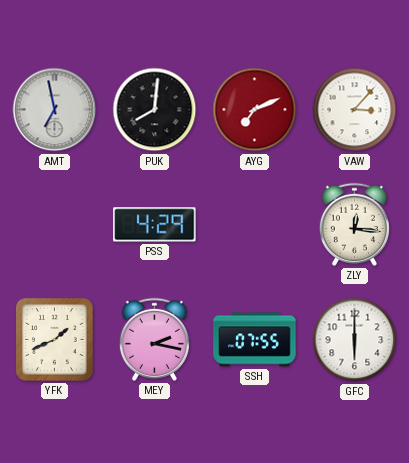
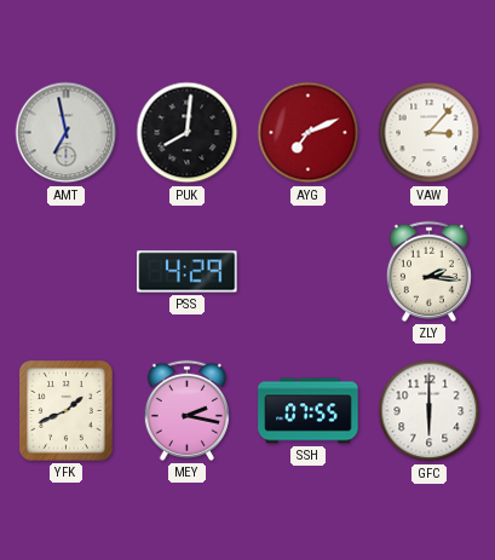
ZLY: 12:16 -> 2:16
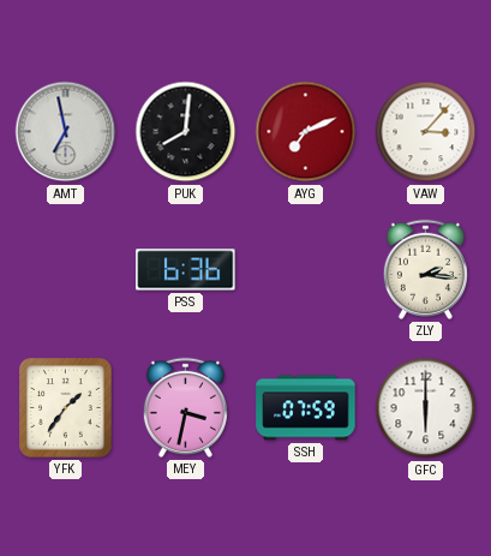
PSS: 4:29 -> 6:36
YFK: 1:41 -> 1:36
MEY: 2:17 -> 3:32
SSH: 07:55 -> 07:59
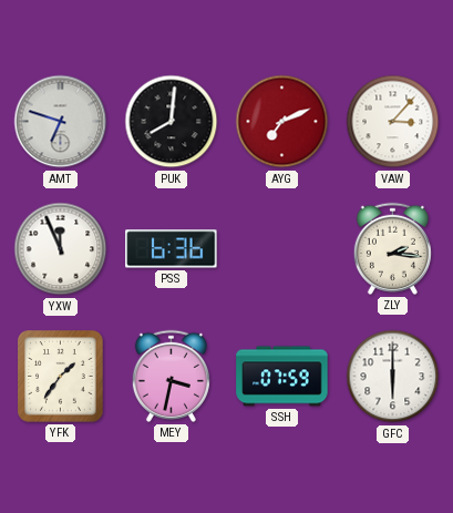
AMT: 6:58 -> 6:48
YXW: none -> 11:56
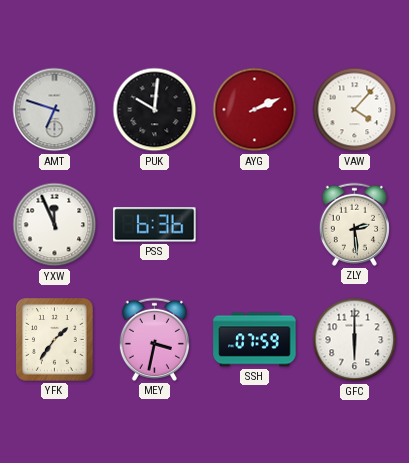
PUK: 8:01 -> 10:01
AYG: 7:11 -> 2:11
VAW: 3:07 -> 4:07
ZLY: 2:16 -> 2:29
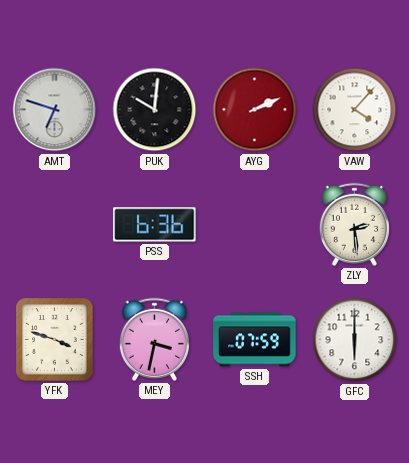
YXW: 11:56 -> none
YFK: 1:36 -> 3:48
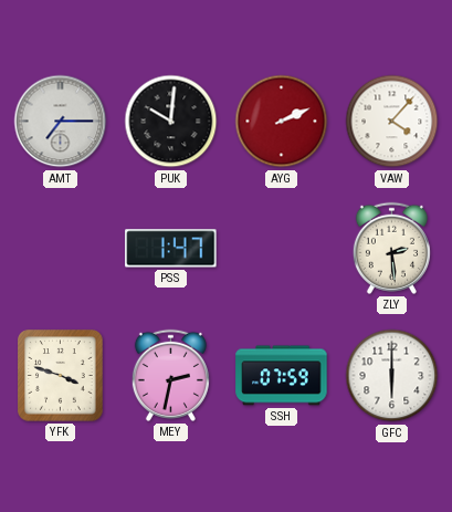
AMT: 6:48 -> 7:15
PSS: 6:36 -> 1:47
MEY: 3:32 -> 2:32
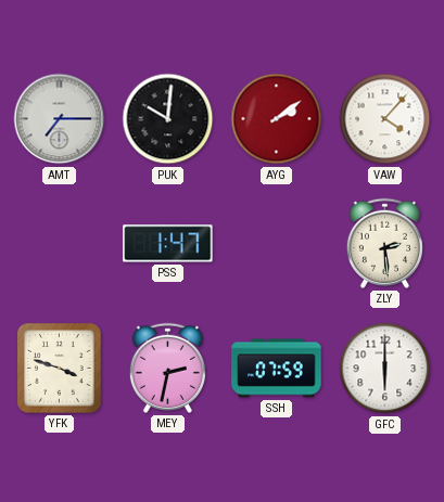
AYG: 2:11 -> 2:09
